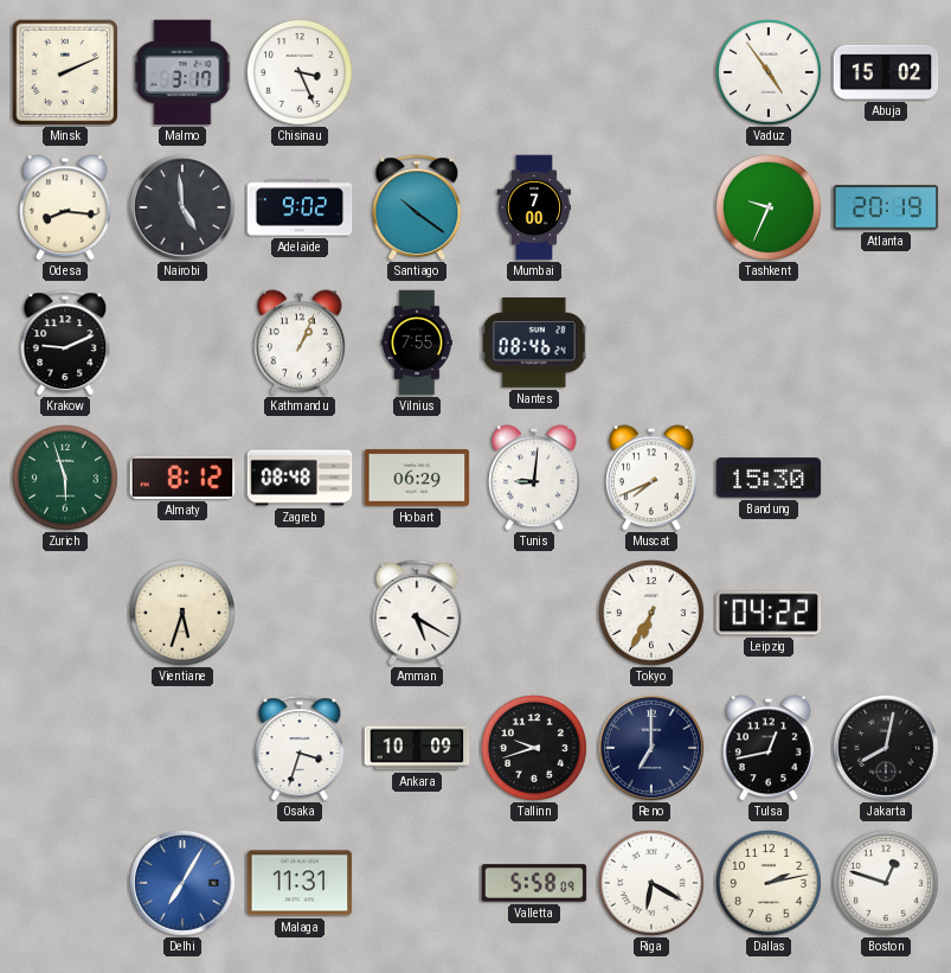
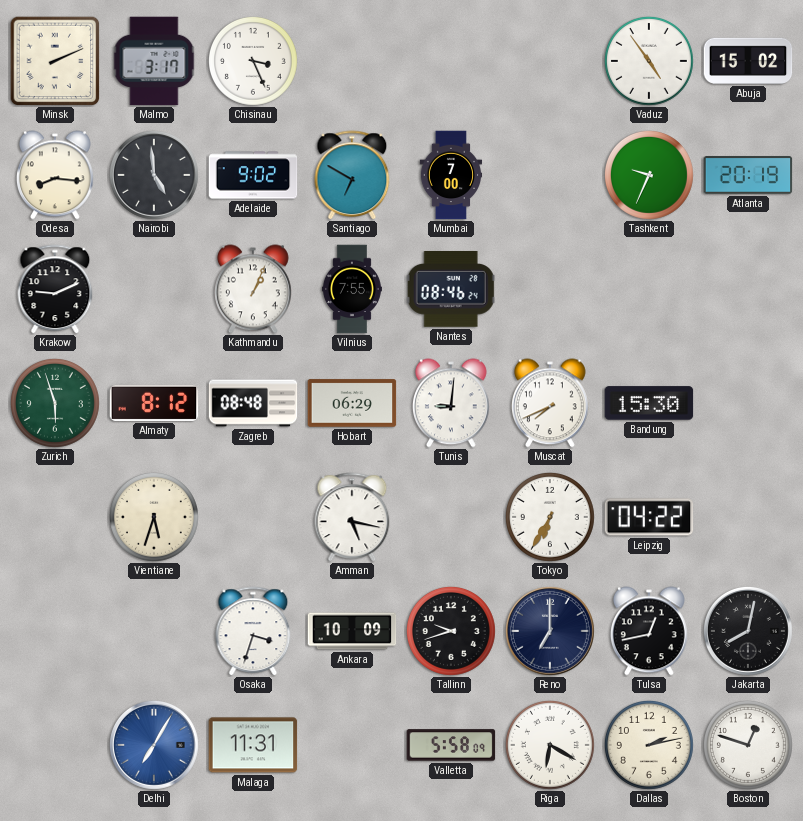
Santiago: 10:21 -> 6:50
Amman: 5:20 -> 5:17
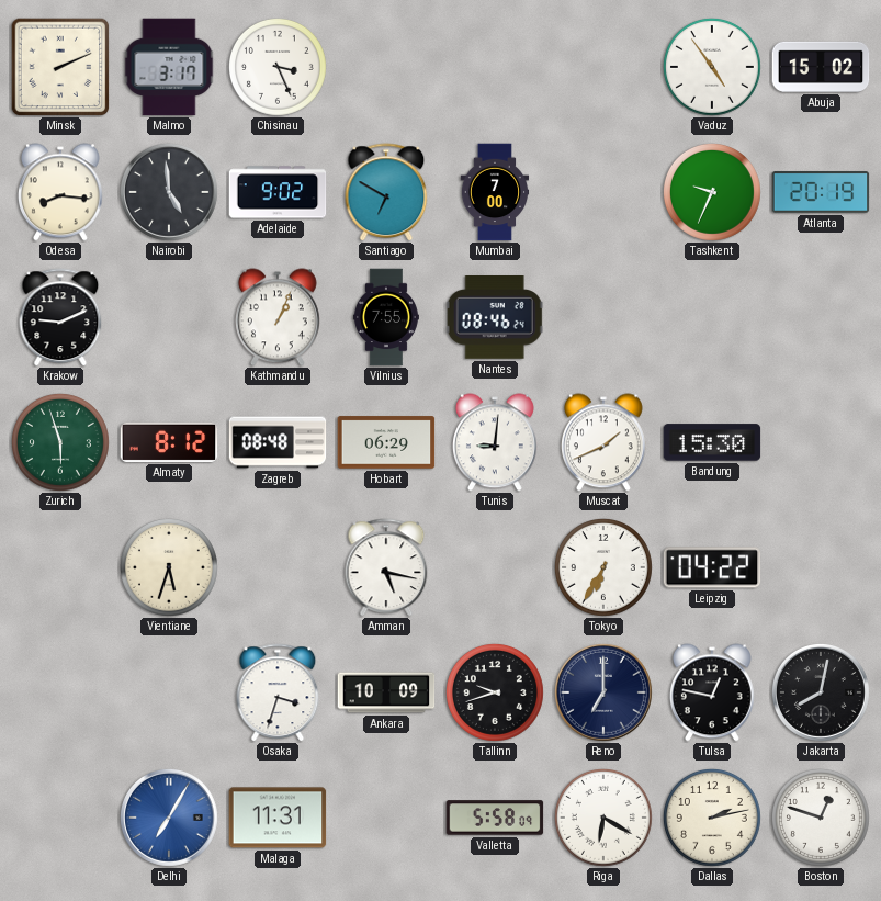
Muscat: 7:41 -> 1:41
Tulsa: 12:43 -> 12:47
